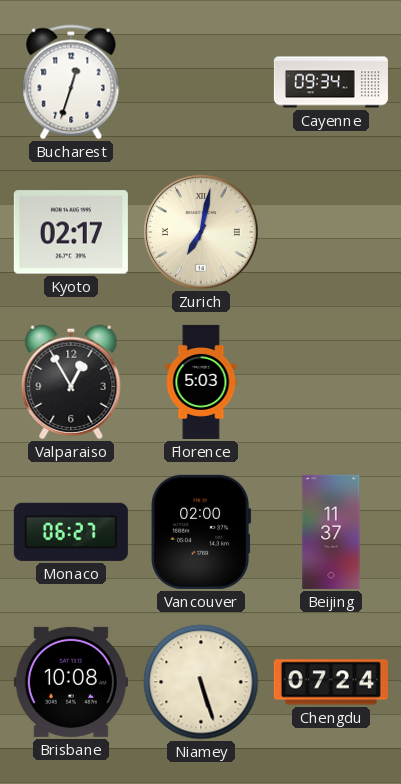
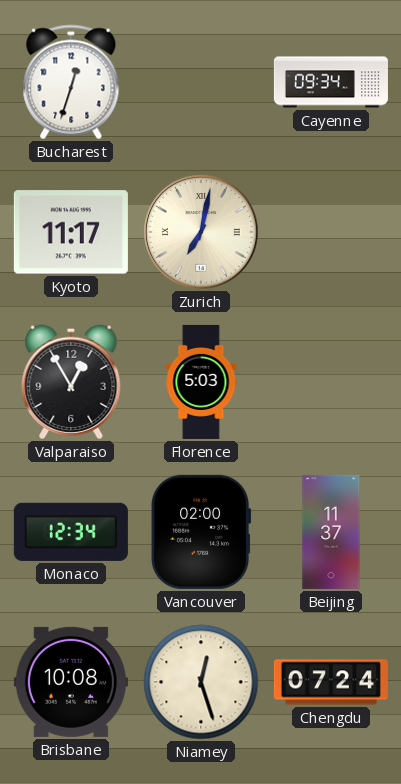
Kyoto: 02:17 -> 11:17
Monaco: 06:27 -> 12:34
Niamey: 5:27 -> 12:27
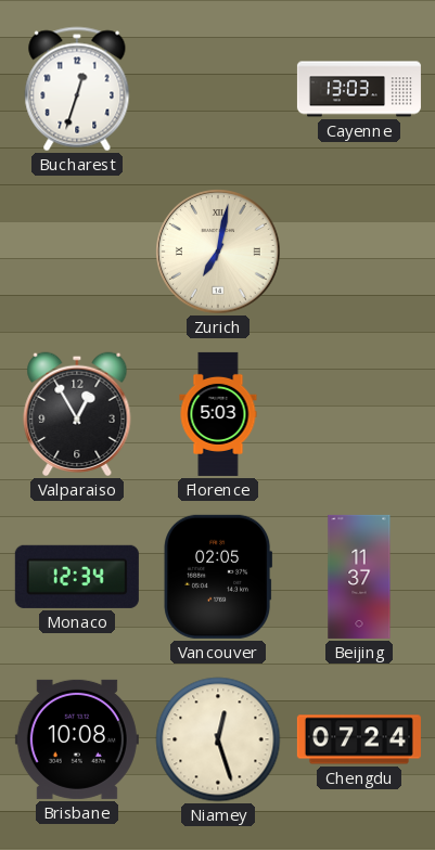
Cayenne: 09:34 -> 13:03
Kyoto: 11:17 -> none
Vancouver: 02:00 -> 02:05
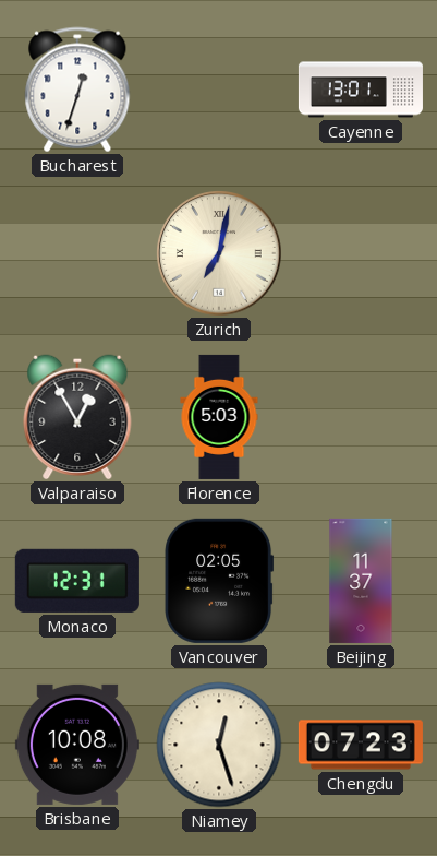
Cayenne: 13:03 -> 13:01
Monaco: 12:34 -> 12:31
Chengdu: 07:24 -> 07:23
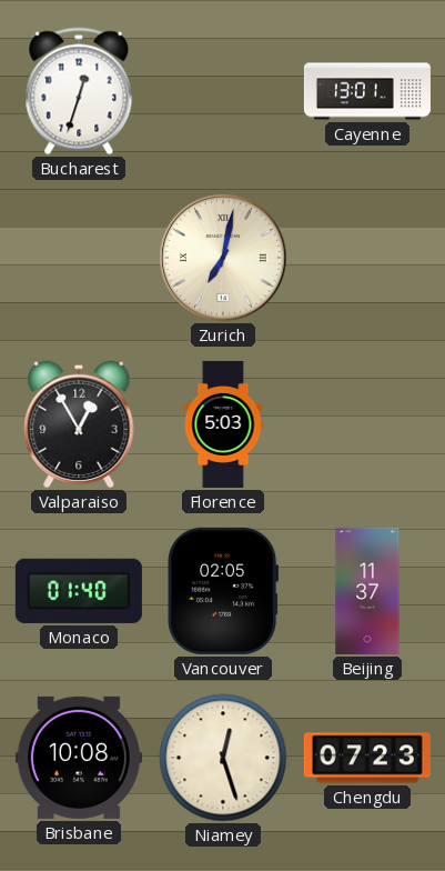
Monaco: 12:31 -> 01:40
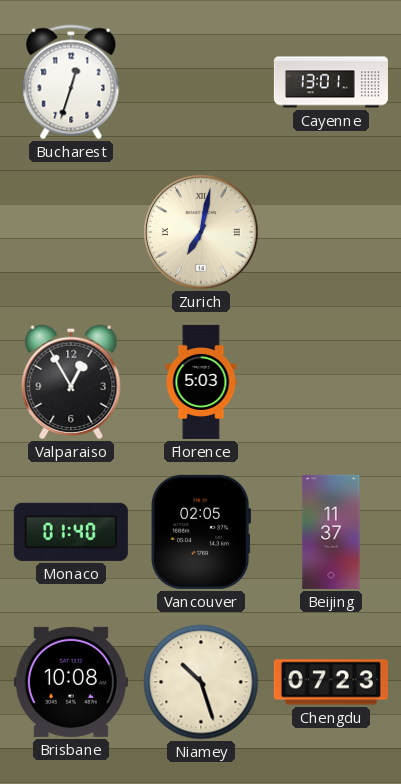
Niamey: 12:27 -> 10:27
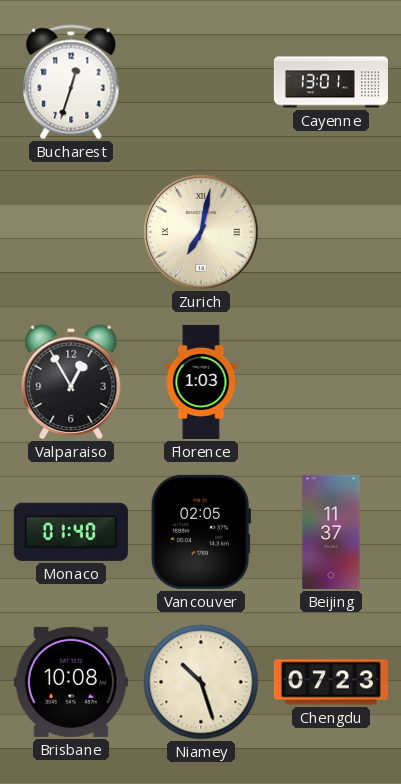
Florence: 5:03 -> 1:03
